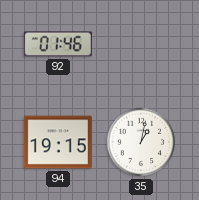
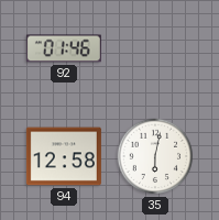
94: 19:15 -> 12:58
35: 1:02 -> 6:02
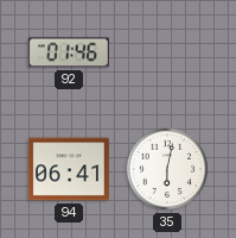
94: 12:58 -> 06:41
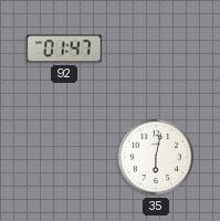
92: 01:46 -> 01:47
94: 06:41 -> none
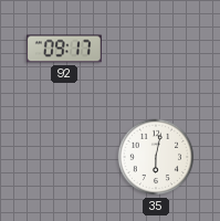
92: 01:47 -> 09:17
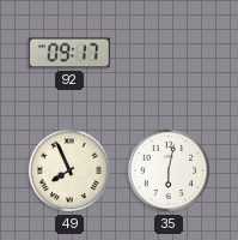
49: none -> 7:56
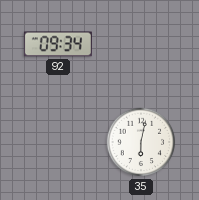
92: 09:17 -> 09:34
49: 7:56 -> none
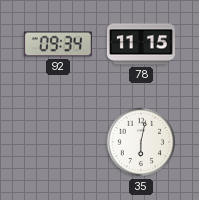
78: none -> 11:15
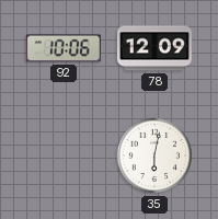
92: 09:34 -> 10:06
78: 11:15 -> 12:09
